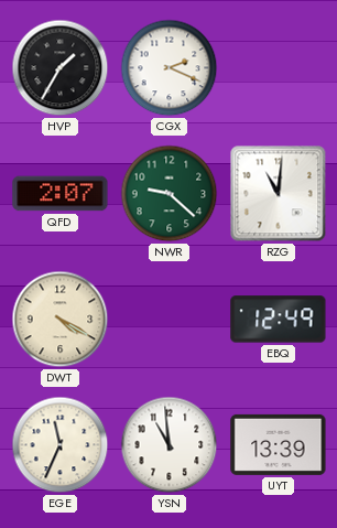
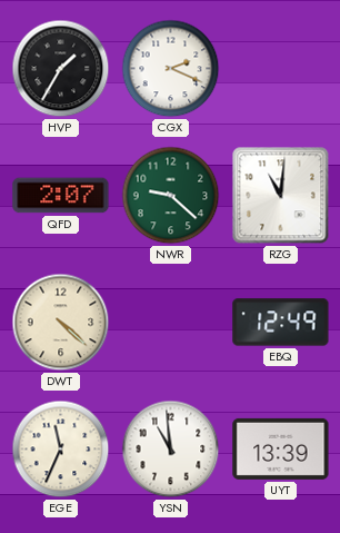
DWT: 4:20 -> 4:22
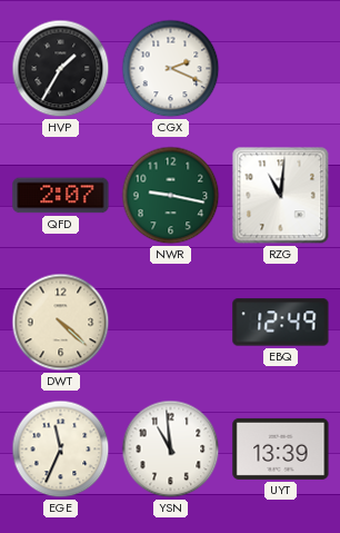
NWR: 9:22 -> 9:17
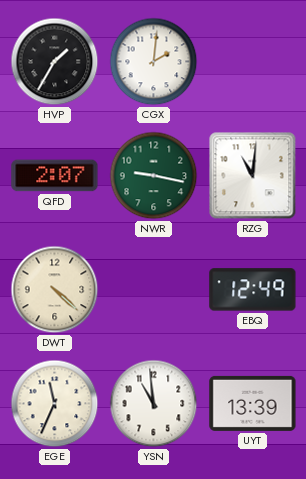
CGX: 2:19 -> 2:01
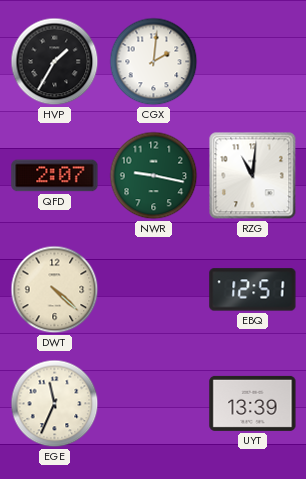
EBQ: 12:49 -> 12:51
YSN: 10:59 -> none
